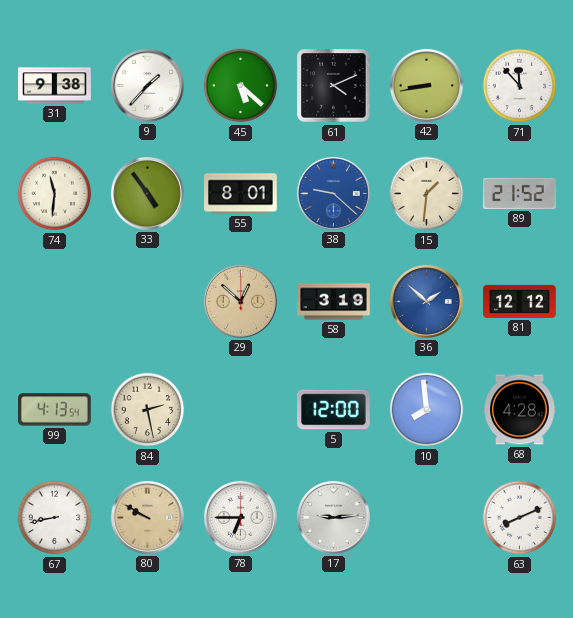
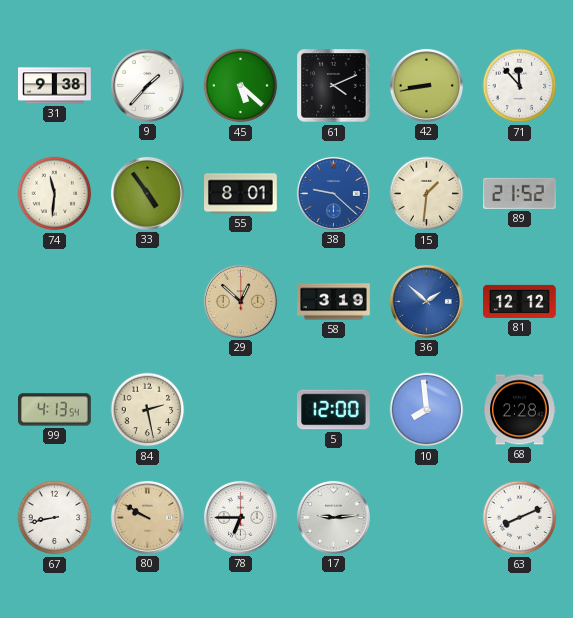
68: 4:28 -> 2:28
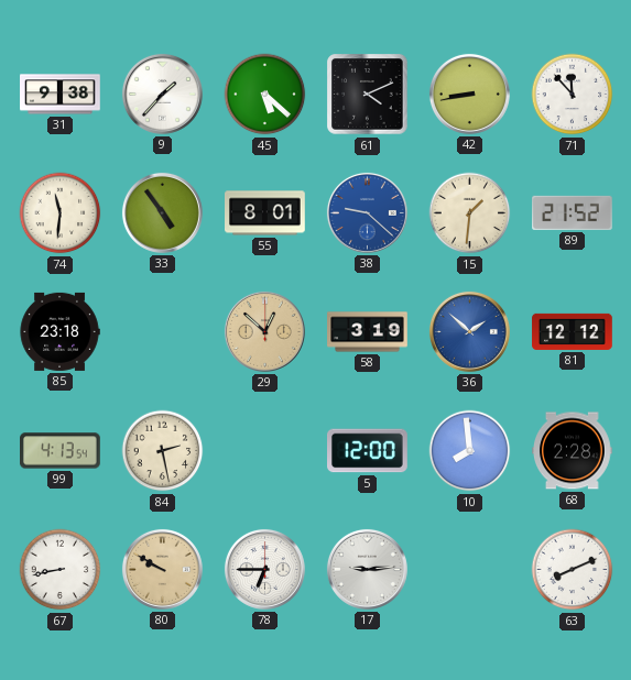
85: none -> 23:18
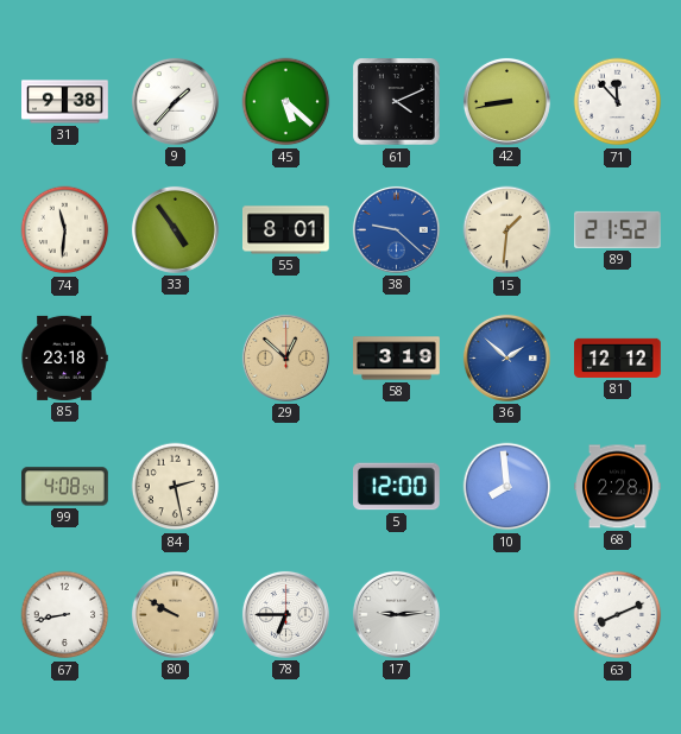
99: 4:13 -> 4:08
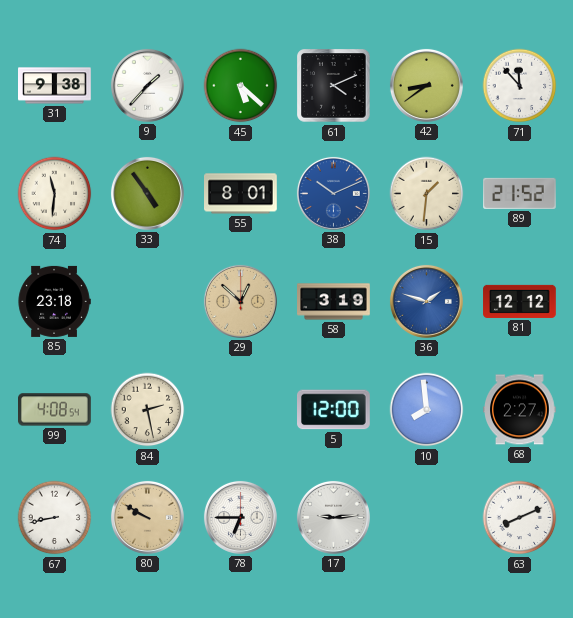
42: 8:43 -> 8:39
38: 9:22 -> 10:11
36: 1:52 -> 1:48
68: 2:28 -> 2:27
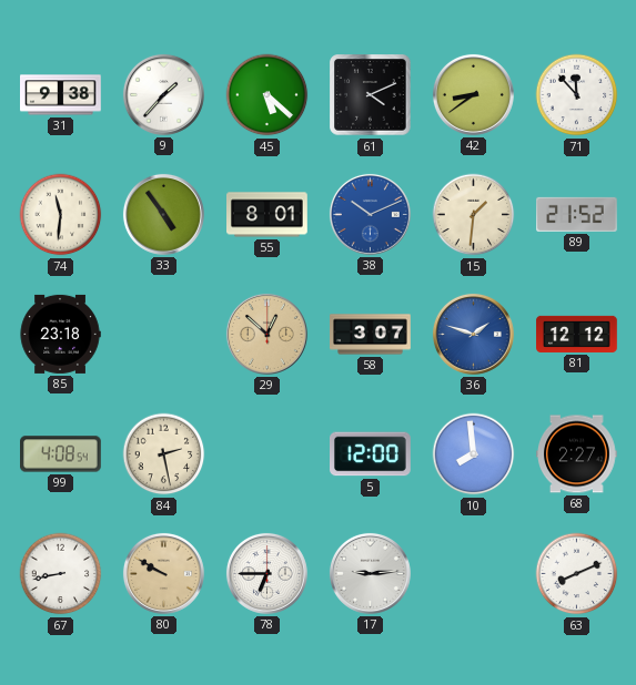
58: 3:19 -> 3:07
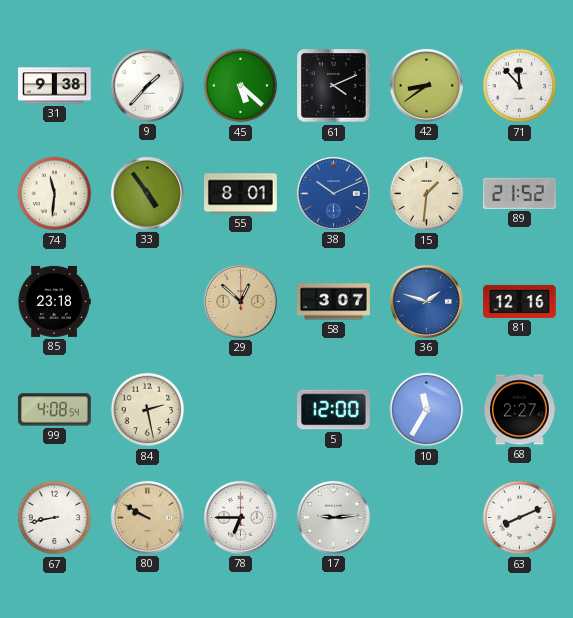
81: 12:12 -> 12:16
10: 7:59 -> 11:35
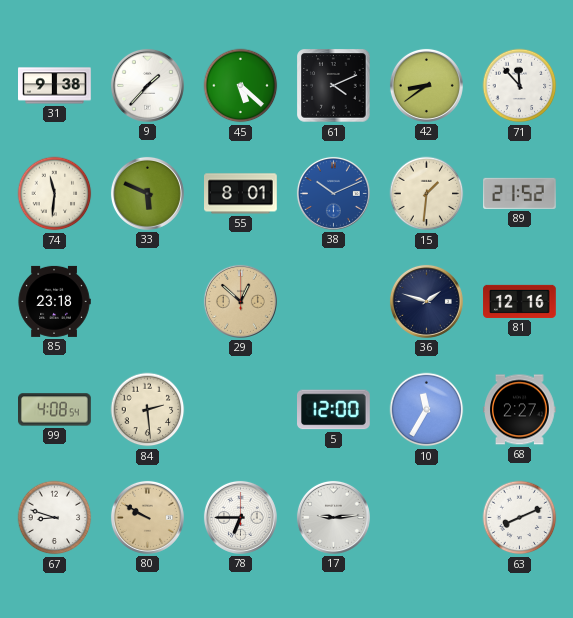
33: 4:54 -> 5:49
58: 3:07 -> none
36 dial: blue -> navy
84: 2:28 -> 2:29
67: 8:43 -> 8:48
